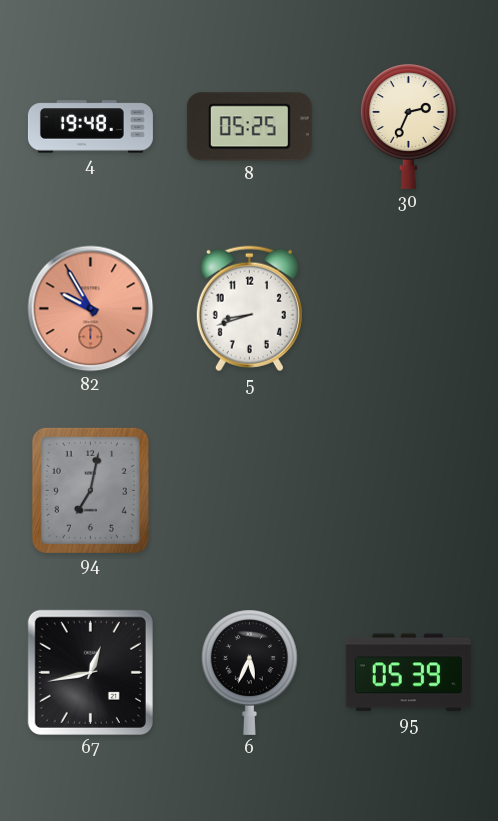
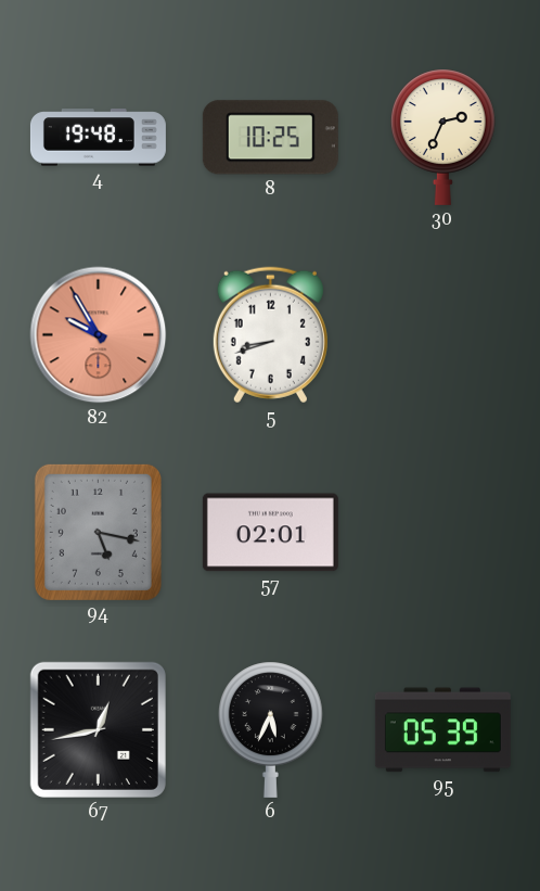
8: 05:25 -> 10:25
94: 7:02 -> 5:17
57: none -> 02:01
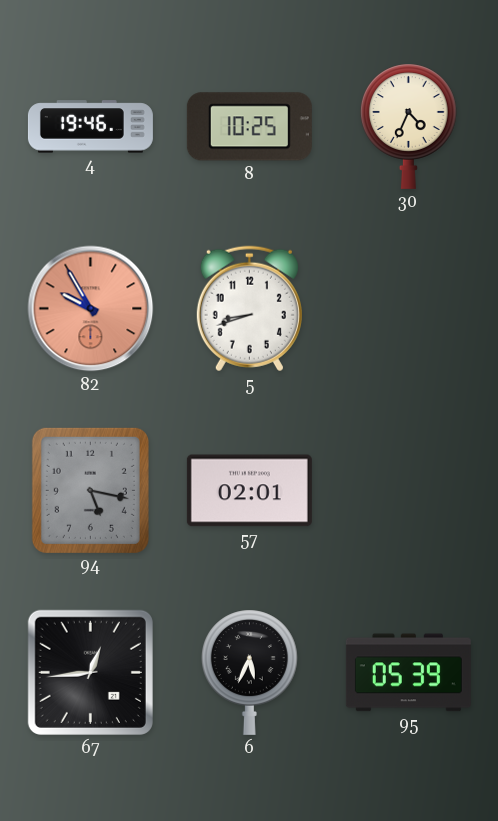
4: 19:48 -> 19:46
30: 2:34 -> 4:34
67: 12:43 -> 12:44
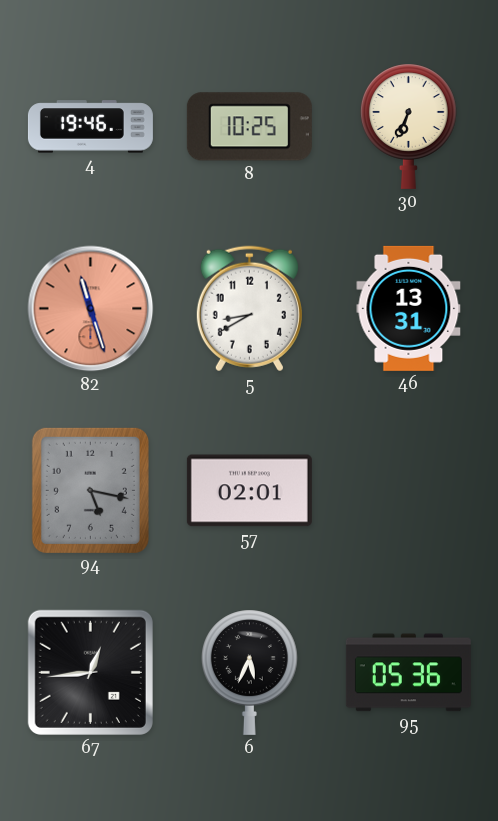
30: 4:34 -> 6:34
82: 9:55 -> 11:27
5: 8:42 -> 8:40
46: none -> 13:31
95: 05:39 -> 05:36
